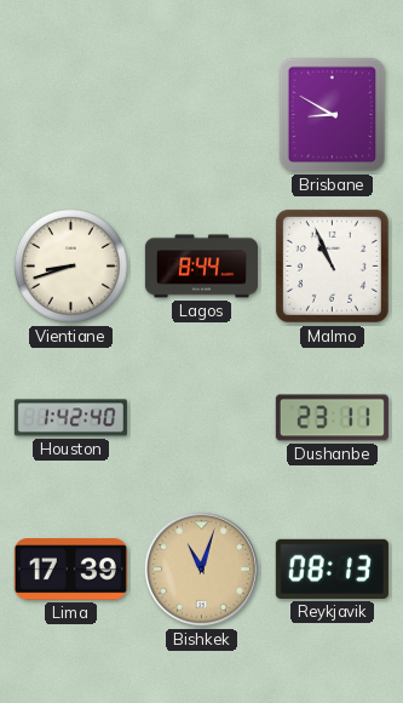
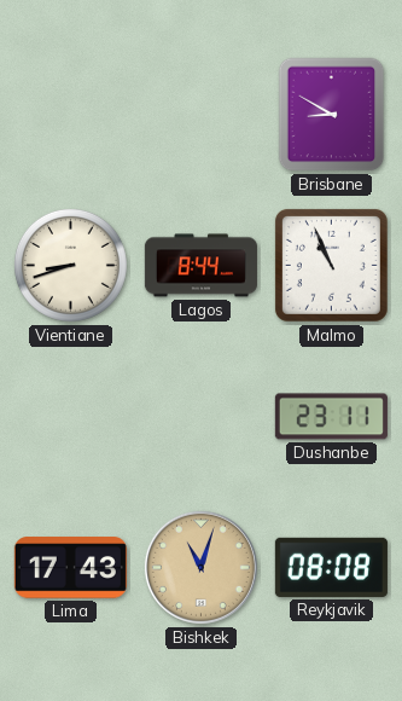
Houston: 1:42 -> none
Lima: 17:39 -> 17:43
Reykjavik: 08:13 -> 08:08
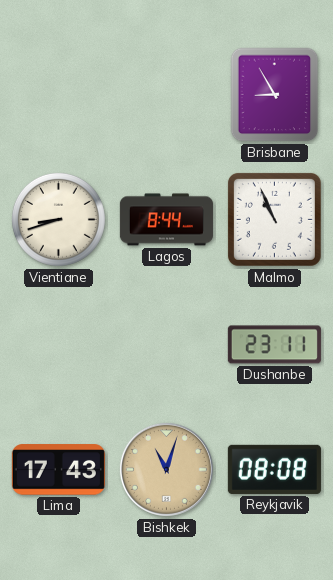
Brisbane: 8:50 -> 8:55
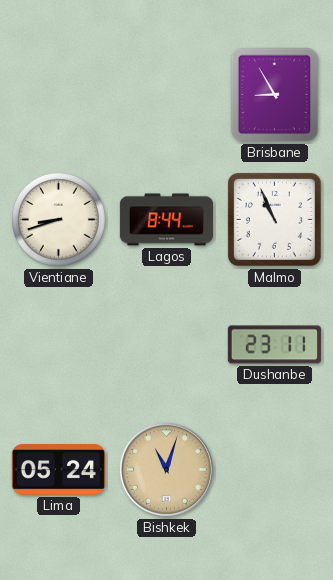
Lima: 17:43 -> 05:24
Reykjavik: 08:08 -> none
